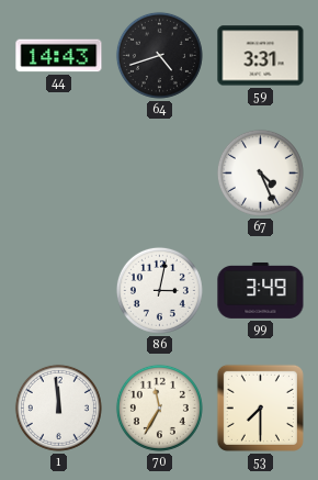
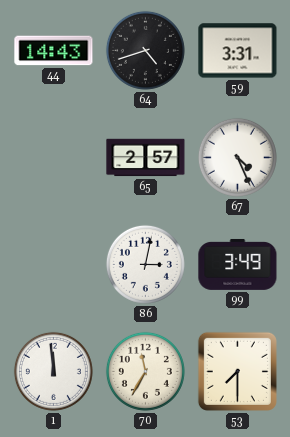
65: none -> 2:57
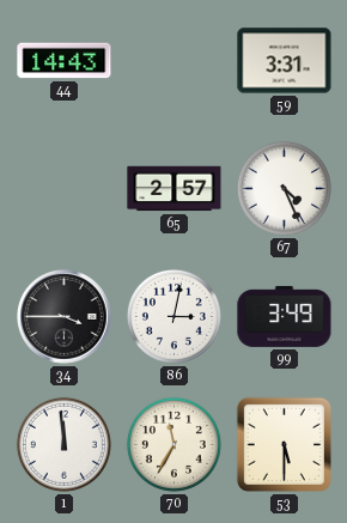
64: 4:42 -> none
34: none -> 3:45
53: 7:30 -> 5:30
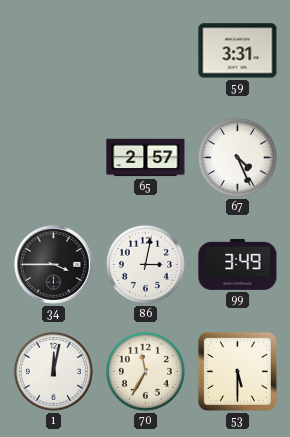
44: 14:43 -> none
1: 11:59 -> 12:02
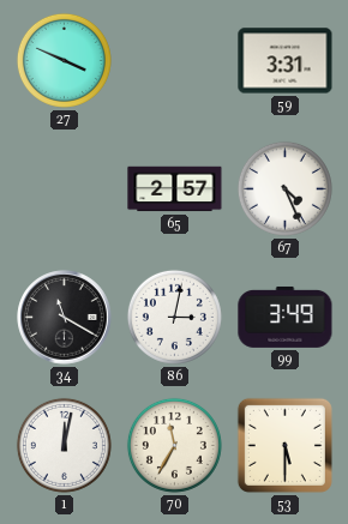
27: none -> 3:49
34: 3:45 -> 11:20
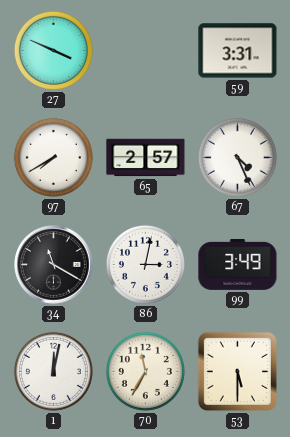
97: none -> 7:40
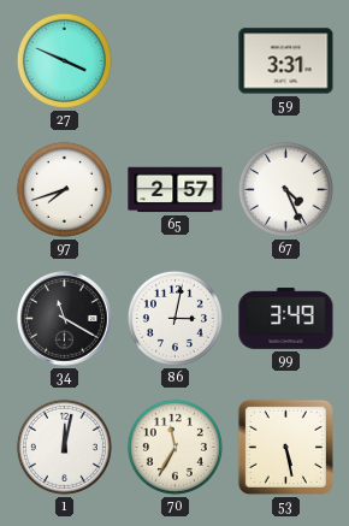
97: 7:40 -> 7:42
53: 5:30 -> 5:28
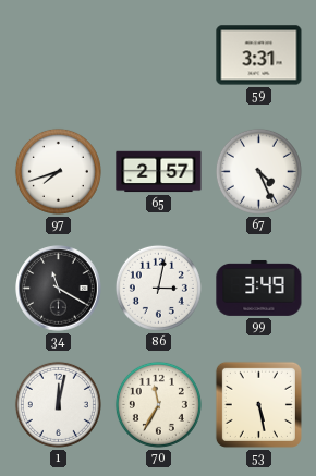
27: 3:49 -> none
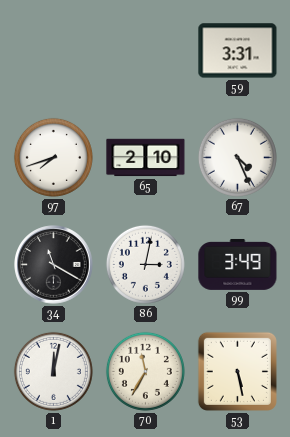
65: 2:57 -> 2:10
